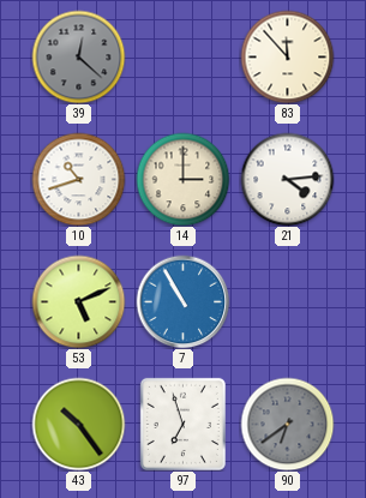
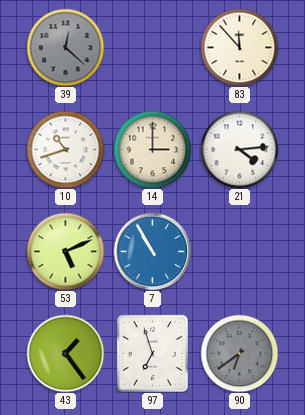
43: 10:24 -> 1:24
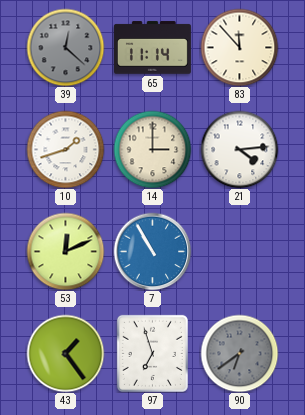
65: none -> 11:14
10: 10:42 -> 1:42
53: 5:11 -> 12:11
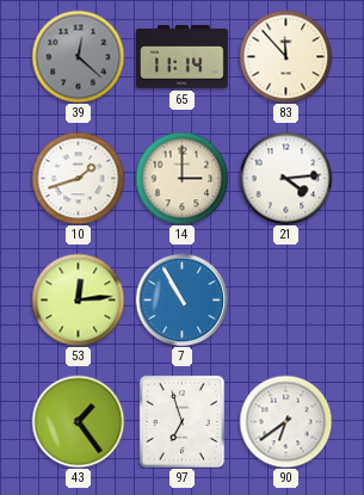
53: 12:11 -> 12:14
90 dial: grey -> white
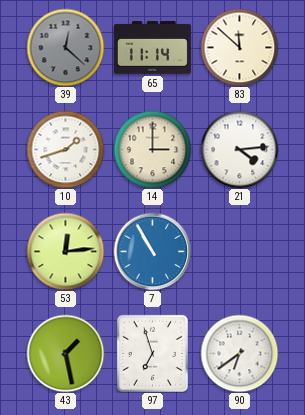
83: 11:53 -> 11:52
43: 1:24 -> 1:28
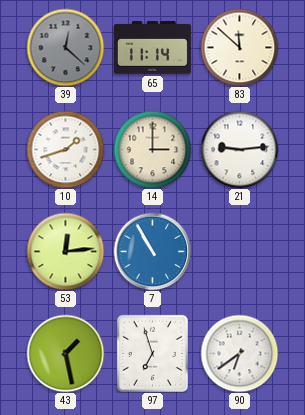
21: 4:14 -> 9:14
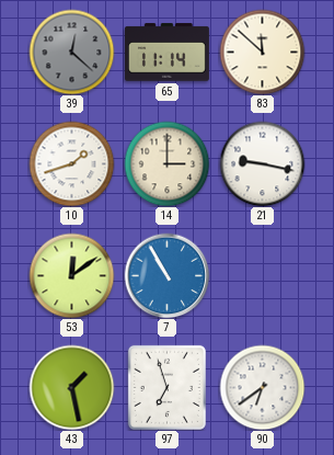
21: 9:14 -> 9:17
53: 12:14 -> 12:09
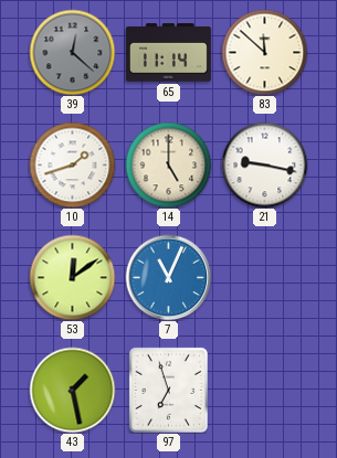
14: 3:00 -> 5:00
7: 10:55 -> 11:04
90: 6:39 -> none
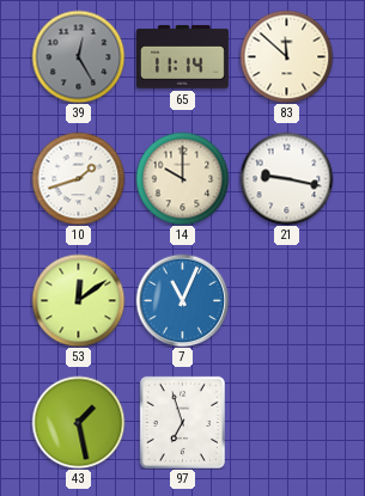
39: 12:22 -> 12:25
14: 5:00 -> 10:00
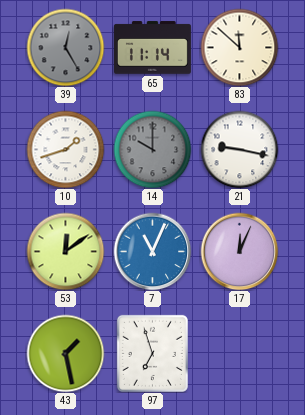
14 dial: cream -> grey
17: none -> 12:04
